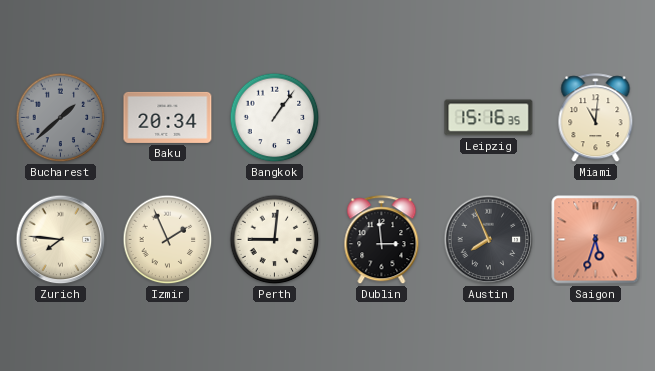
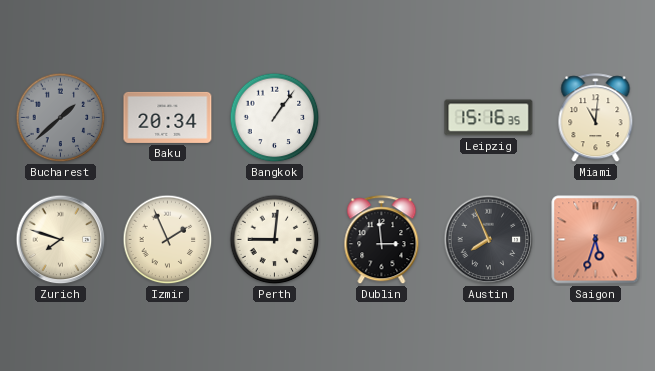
Zurich: 7:46 -> 7:48
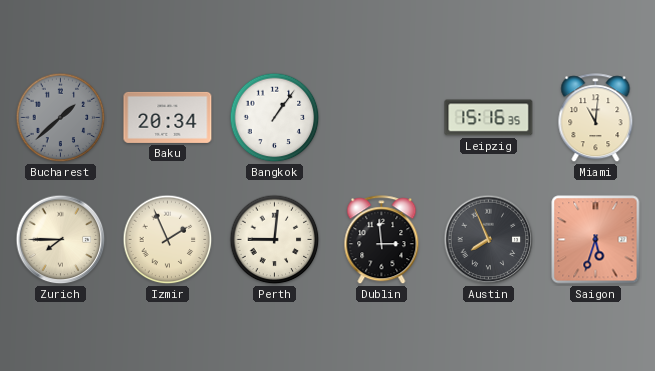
Zurich: 7:48 -> 7:45
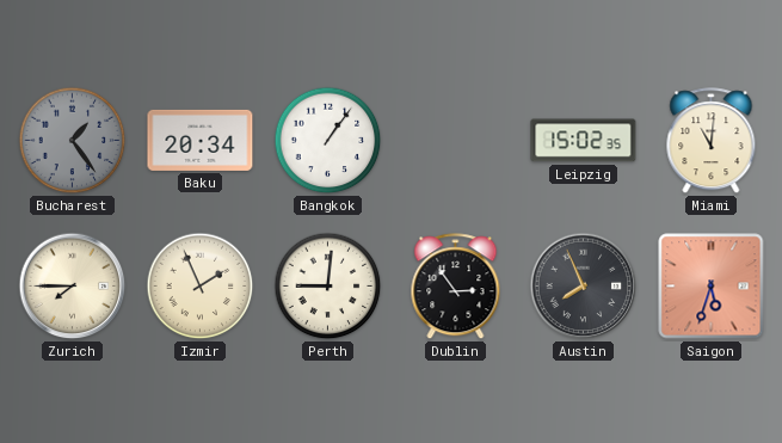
Bucharest: 1:38 -> 1:24
Leipzig: 15:16 -> 15:02
Dublin: 2:59 -> 2:54
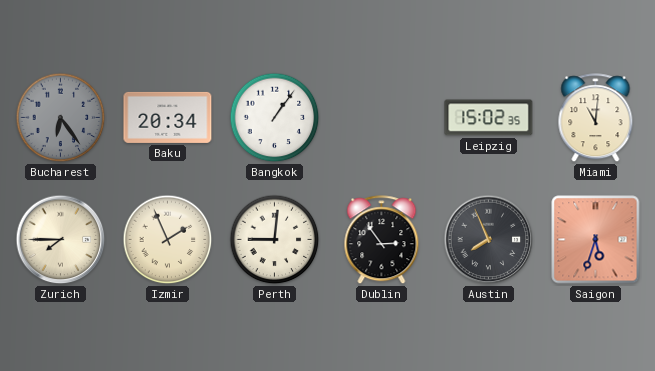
Bucharest: 1:24 -> 6:24
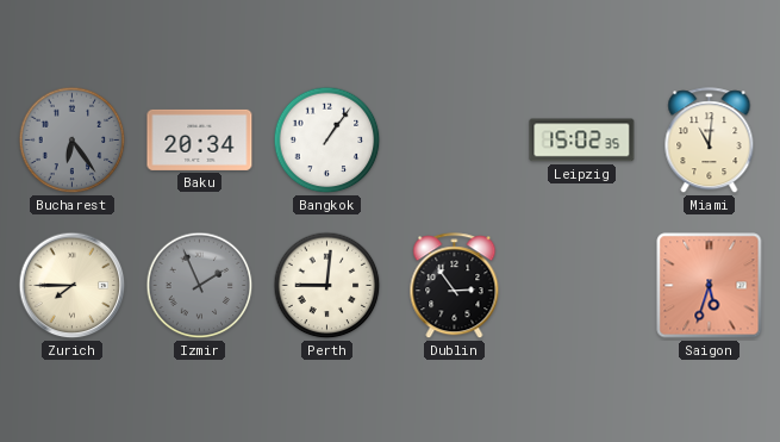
Izmir dial: cream -> grey
Austin: 7:56 -> none
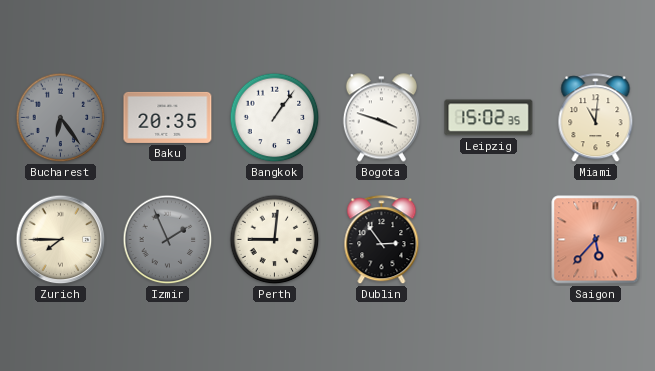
Baku: 20:34 -> 20:35
Bogota: none -> 3:48
Saigon: 5:33 -> 5:37
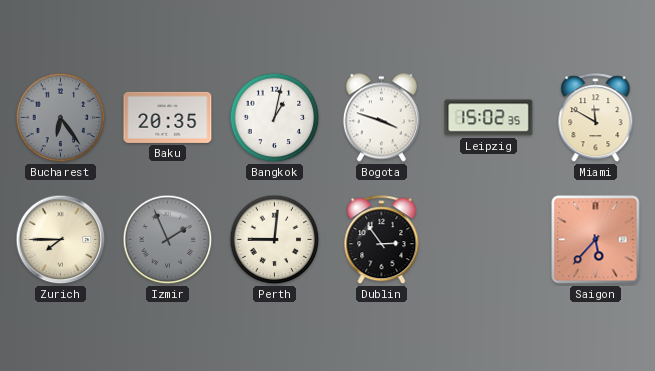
Bangkok: 1:06 -> 1:02
Miami: 11:01 -> 11:50
